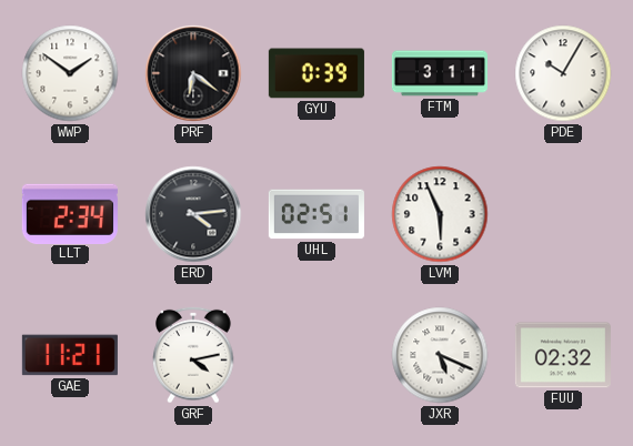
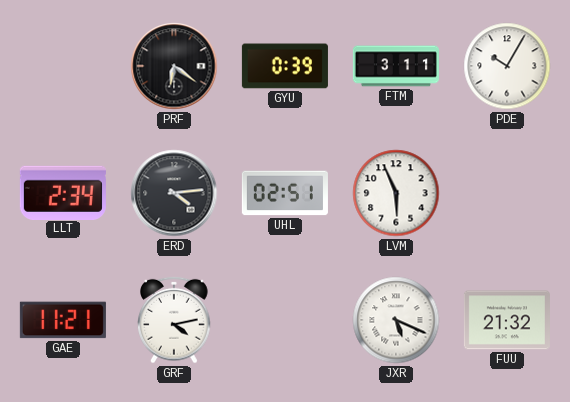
WWP: 1:51 -> none
FUU: 02:32 -> 21:32
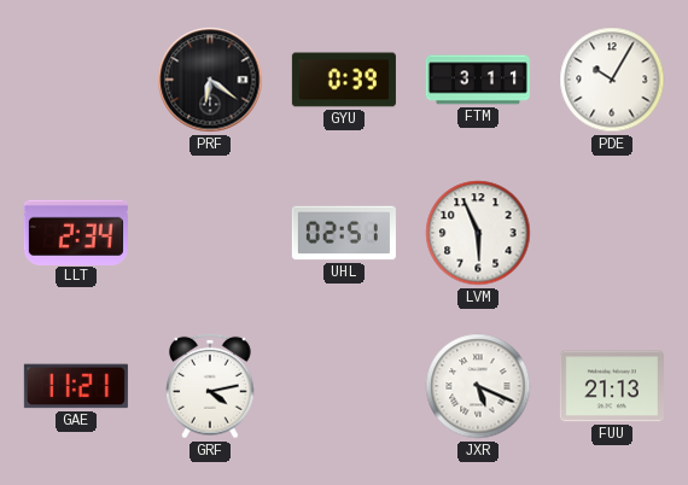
ERD: 4:14 -> none
FUU: 21:32 -> 21:13
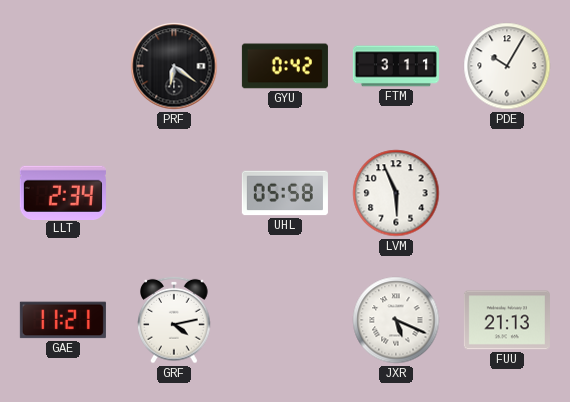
GYU: 0:39 -> 0:42
UHL: 02:51 -> 05:58
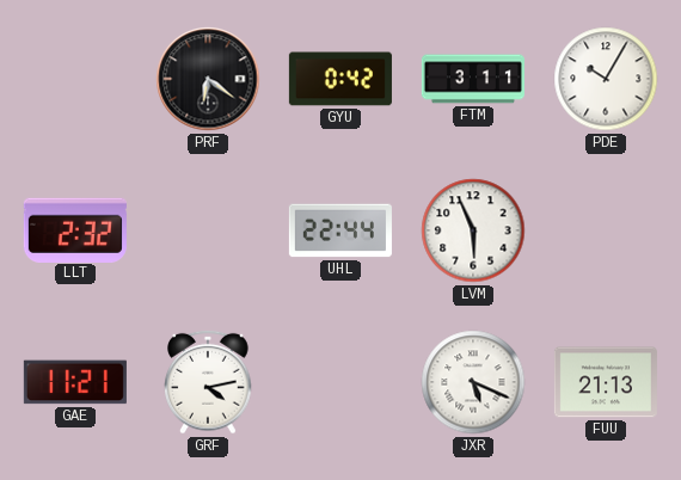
LLT: 2:34 -> 2:32
UHL: 05:58 -> 22:44
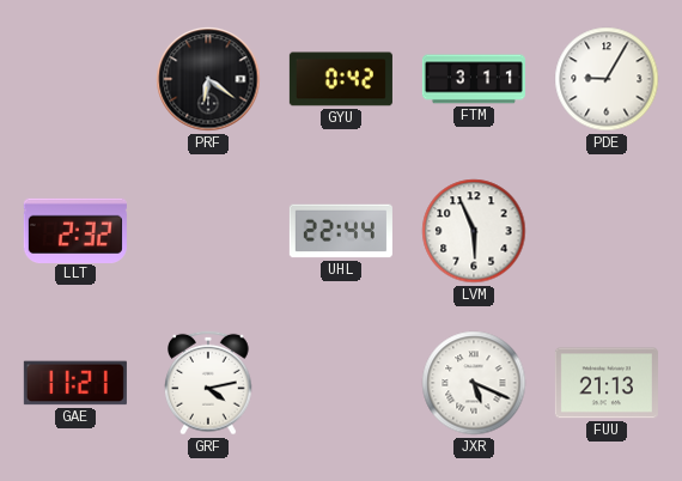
PDE: 10:05 -> 9:05
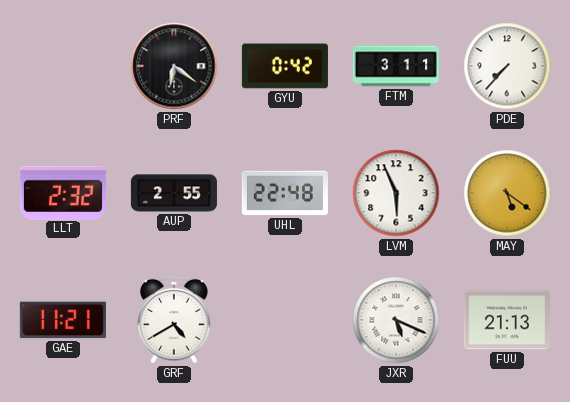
PDE: 9:05 -> 7:37
AUP: none -> 2:55
UHL: 22:44 -> 22:48
MAY: none -> 5:21
GRF: 4:13 -> 4:40
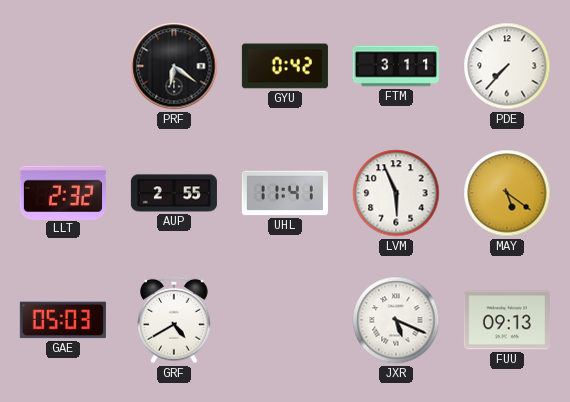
UHL: 22:48 -> 11:41
GAE: 11:21 -> 05:03
FUU: 21:13 -> 09:13
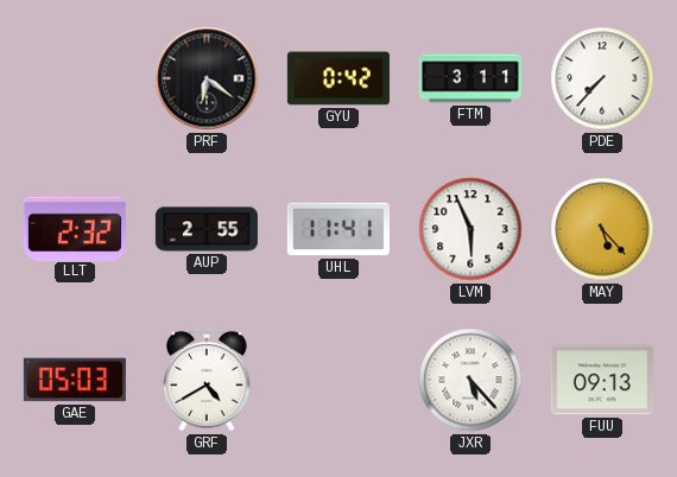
MAY: 5:21 -> 5:23
JXR: 5:19 -> 5:23
